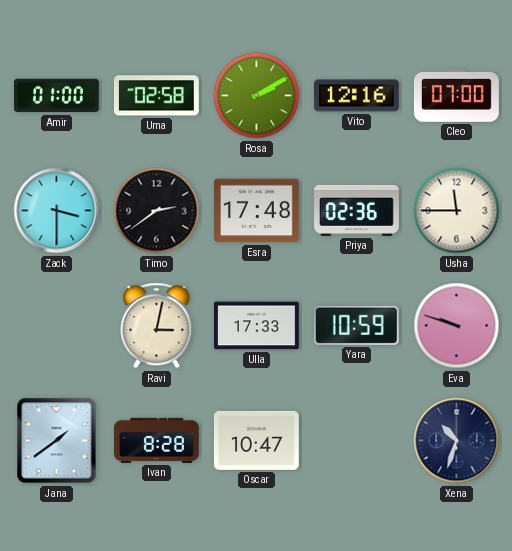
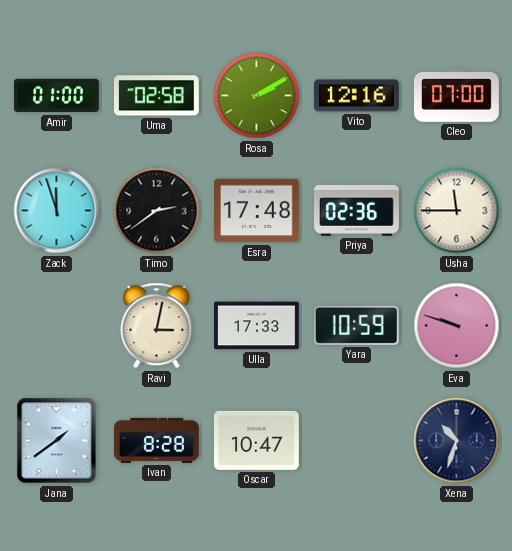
Zack: 3:30 -> 11:57
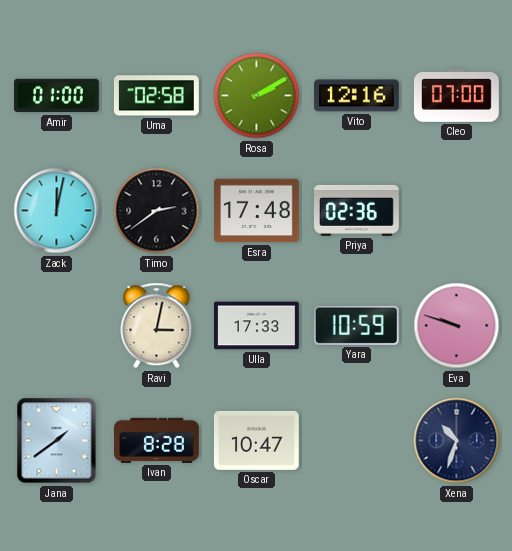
Zack: 11:57 -> 12:02
Usha: 11:45 -> none
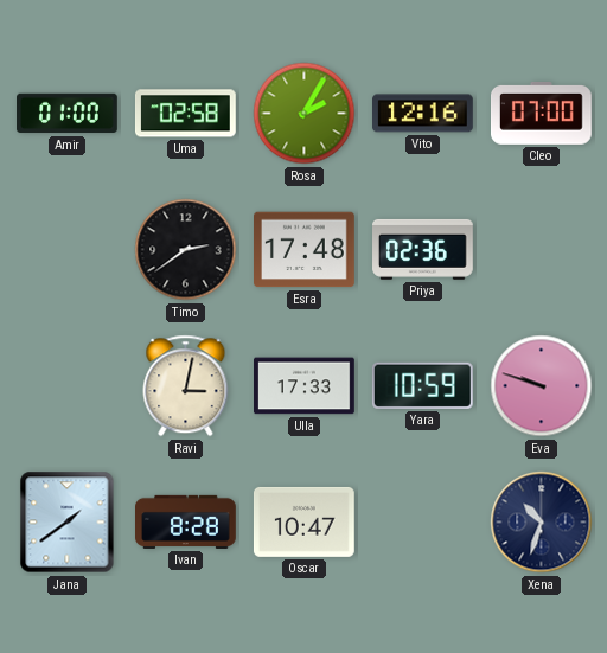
Rosa: 2:10 -> 2:05
Zack: 12:02 -> none
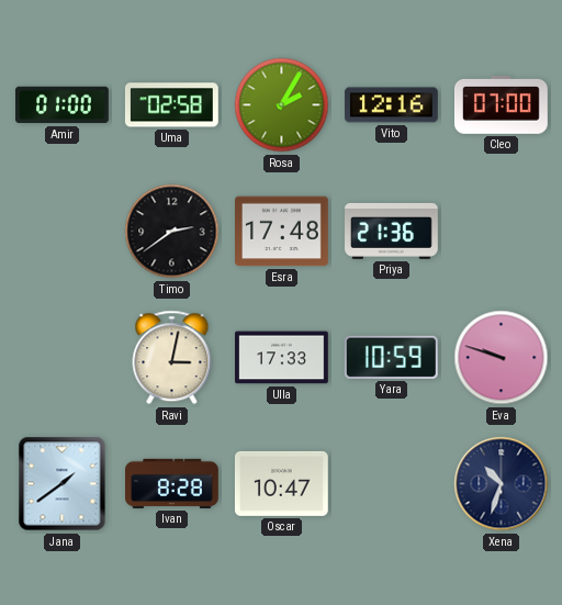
Priya: 02:36 -> 21:36
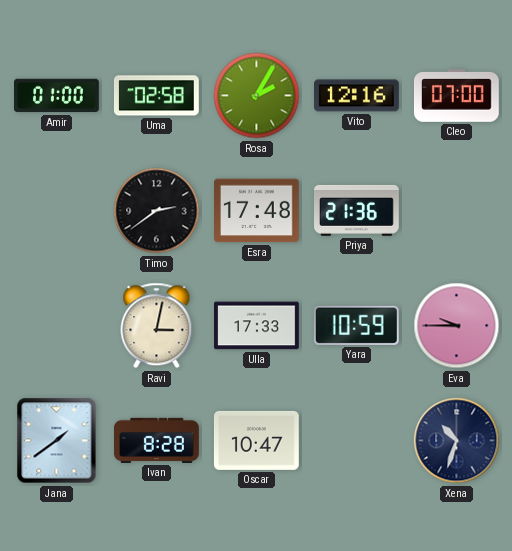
Eva: 9:48 -> 9:45
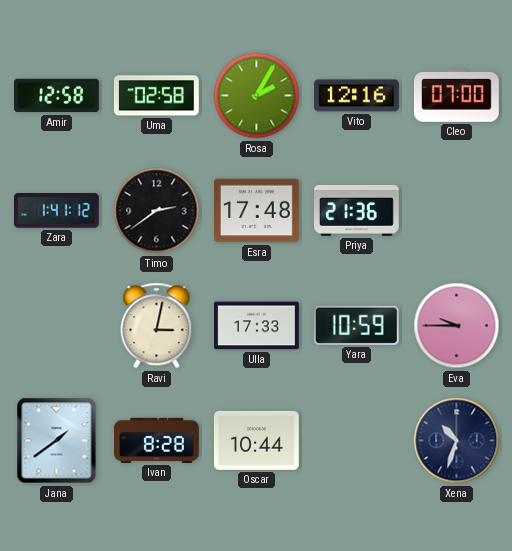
Amir: 01:00 -> 12:58
Zara: none -> 1:41
Oscar: 10:47 -> 10:44
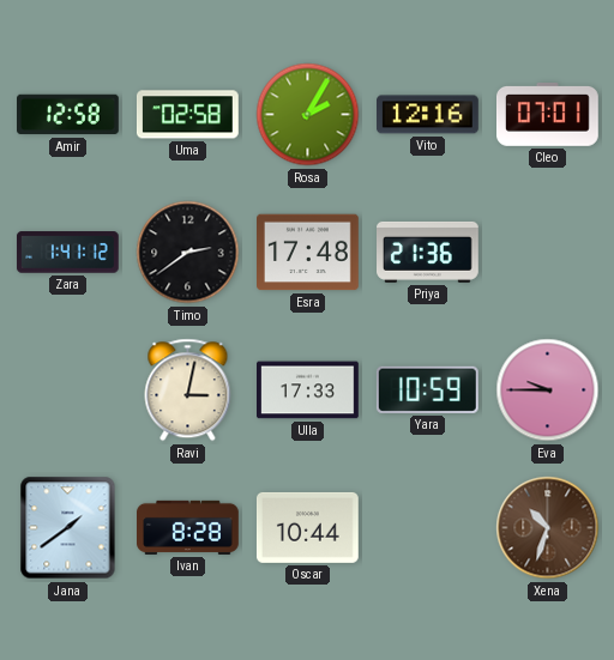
Cleo: 07:00 -> 07:01
Xena dial: navy -> brown
